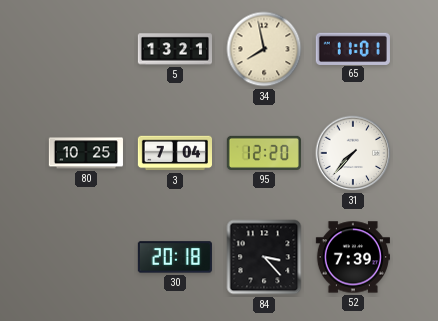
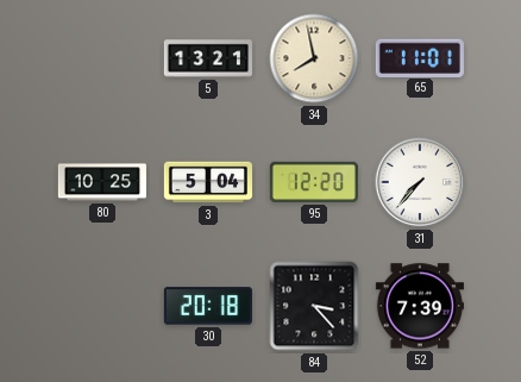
3: 7:04 -> 5:04
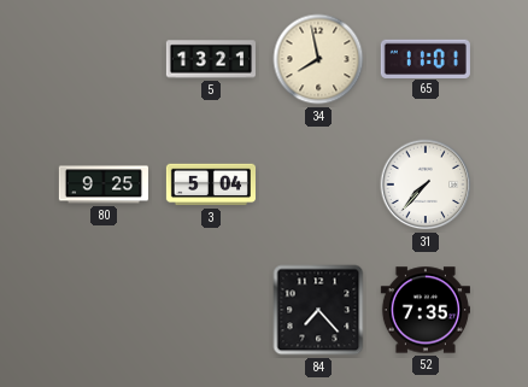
80: 10:25 -> 9:25
95: 12:20 -> none
30: 20:18 -> none
84: 3:23 -> 7:23
52: 7:39 -> 7:35
